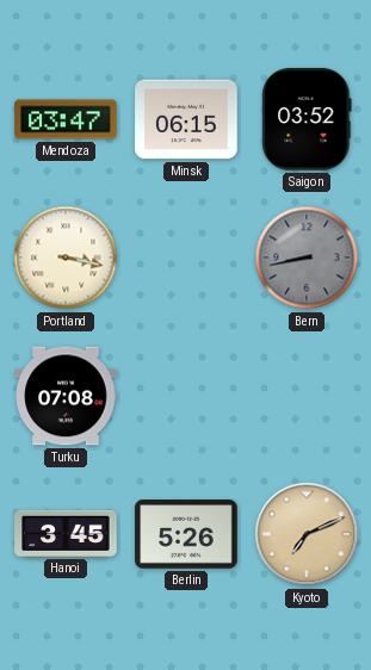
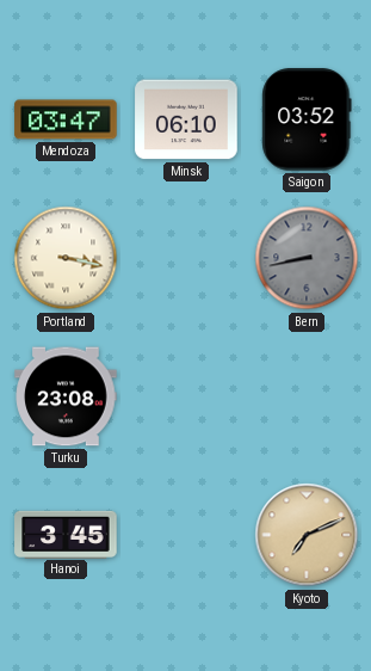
Minsk: 06:15 -> 06:10
Turku: 07:08 -> 23:08
Berlin: 5:26 -> none
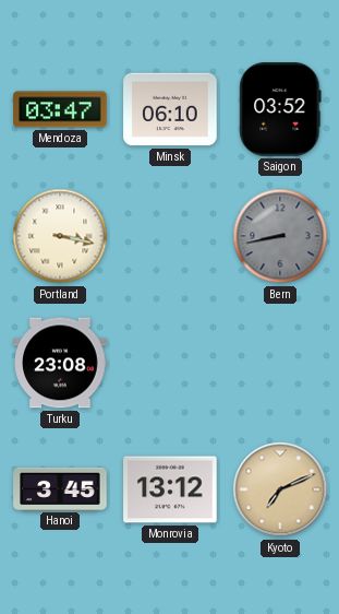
Monrovia: none -> 13:12
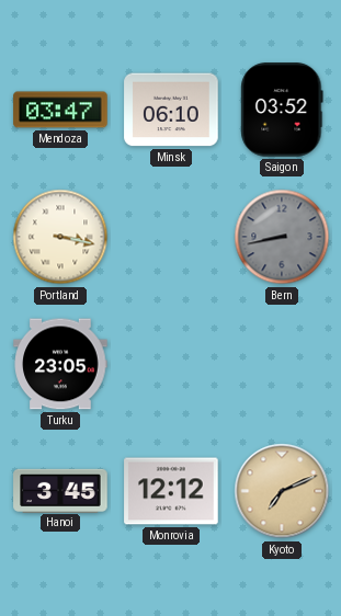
Turku: 23:08 -> 23:05
Monrovia: 13:12 -> 12:12
